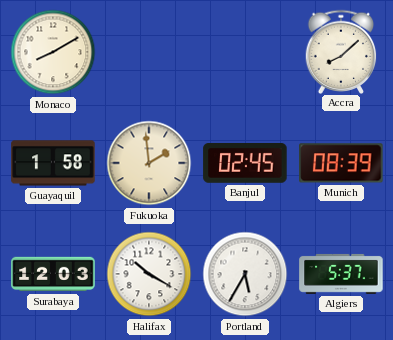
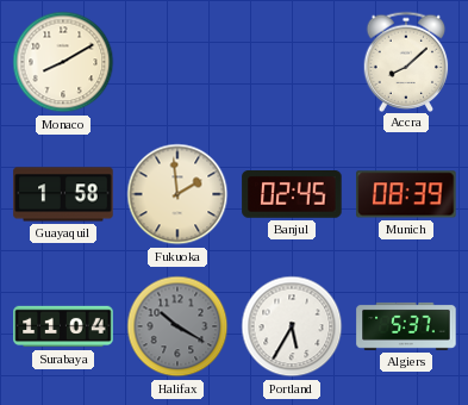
Surabaya: 12:03 -> 11:04
Halifax dial: white -> grey
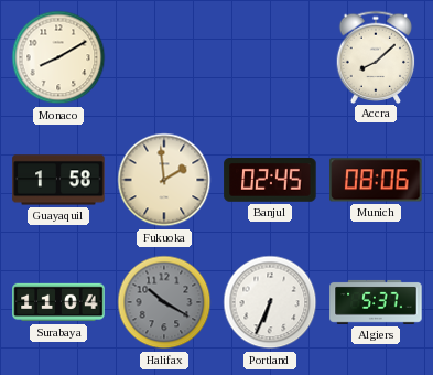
Munich: 08:39 -> 08:06
Portland: 5:35 -> 6:34
